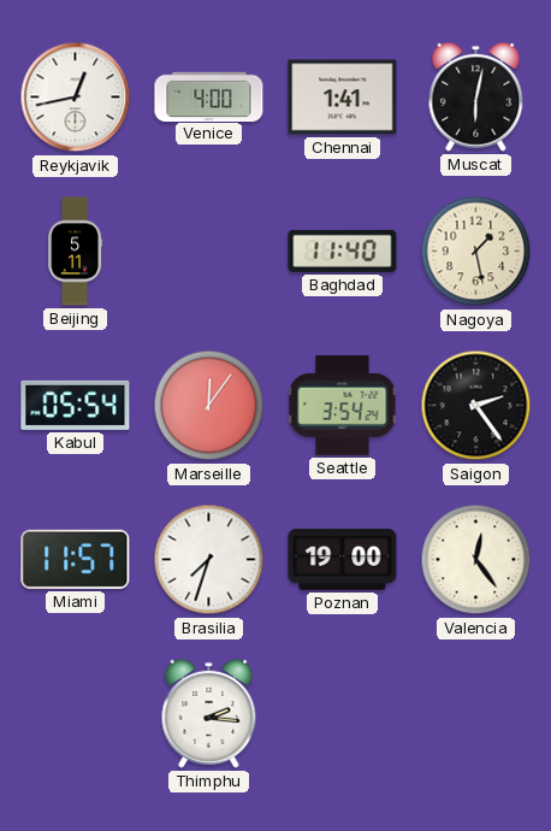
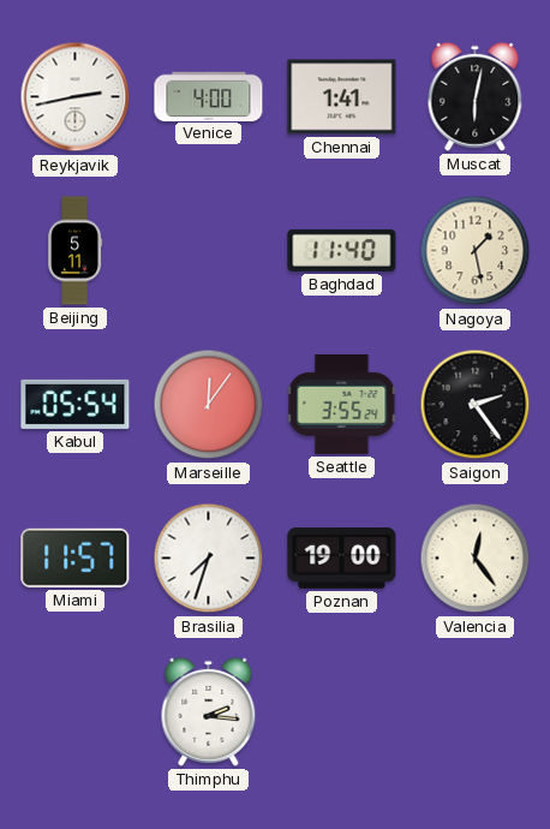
Reykjavik: 12:43 -> 2:43
Seattle: 3:54 -> 3:55
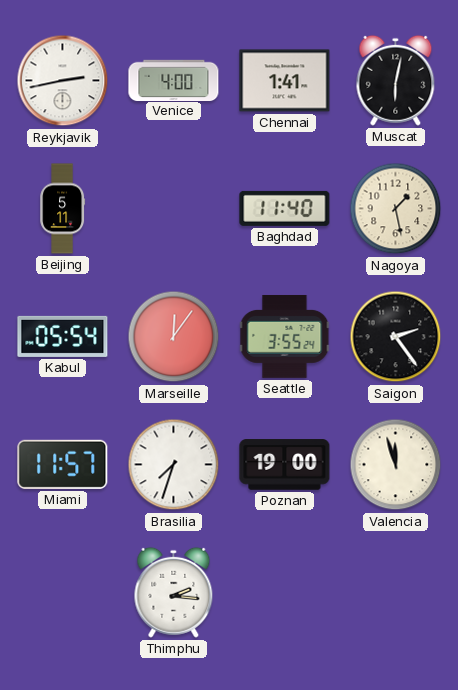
Valencia: 12:24 -> 11:57
